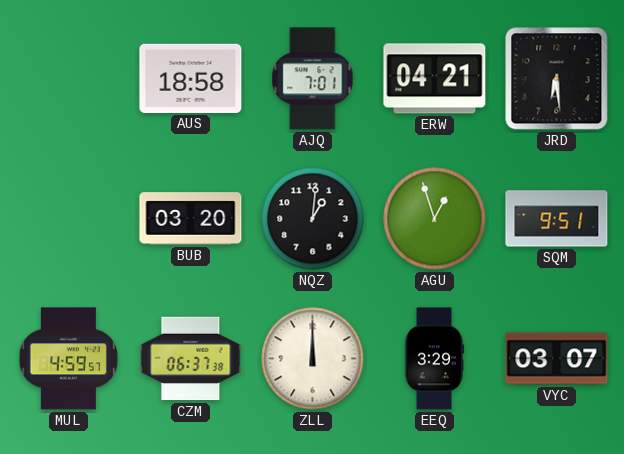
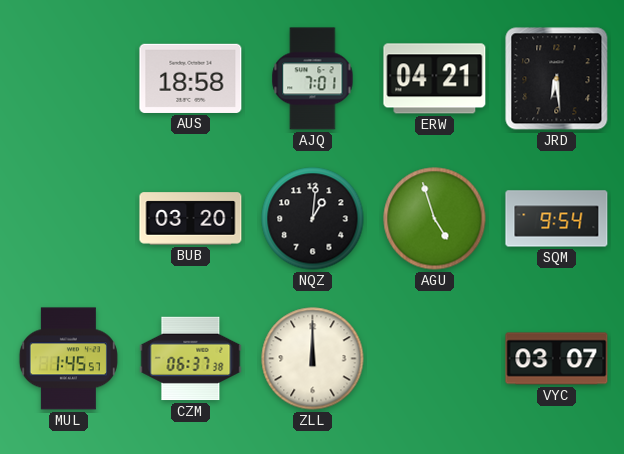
AGU: 12:57 -> 4:57
SQM: 9:51 -> 9:54
MUL: 4:59 -> 1:45
EEQ: 3:29 -> none
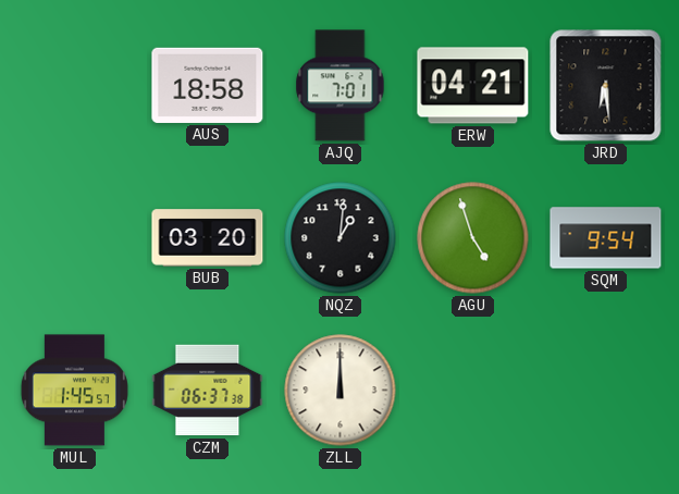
VYC: 03:07 -> none
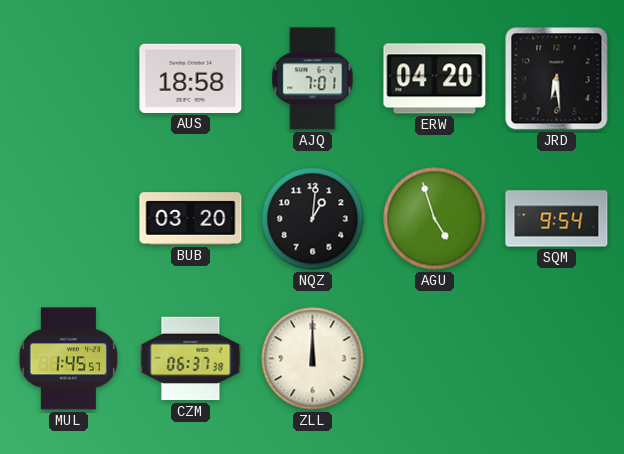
ERW: 04:21 -> 04:20
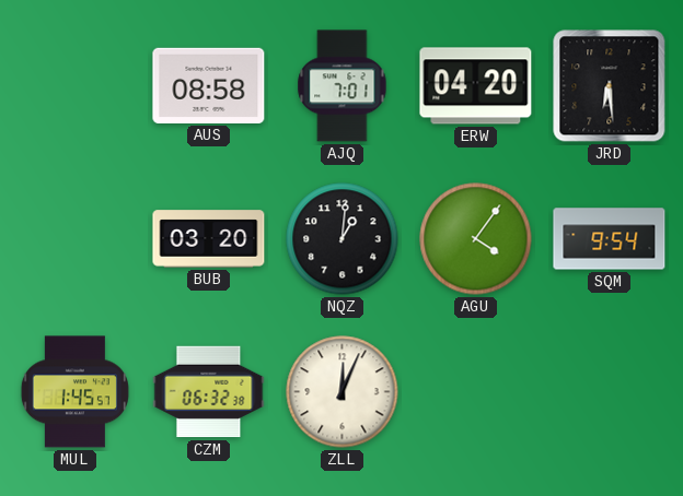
AUS: 18:58 -> 08:58
AGU: 4:57 -> 4:06
CZM: 06:37 -> 06:32
ZLL: 12:00 -> 12:04
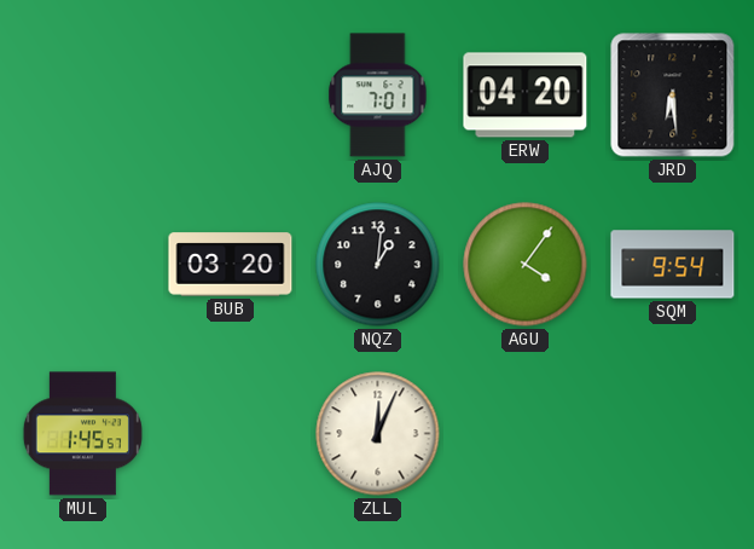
AUS: 08:58 -> none
CZM: 06:32 -> none
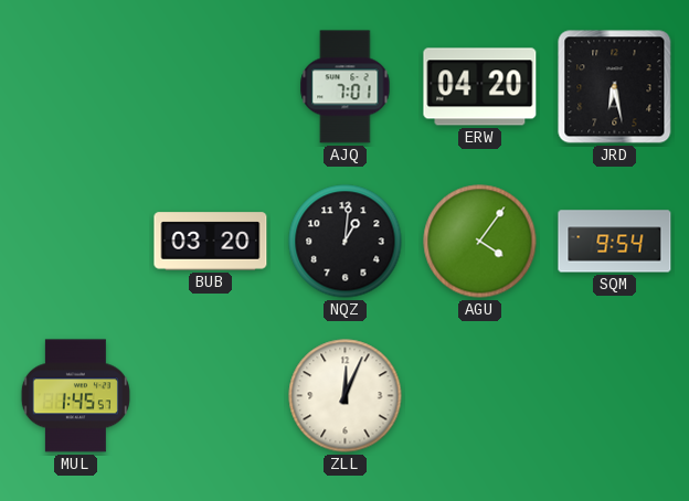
JRD: 6:29 -> 6:28
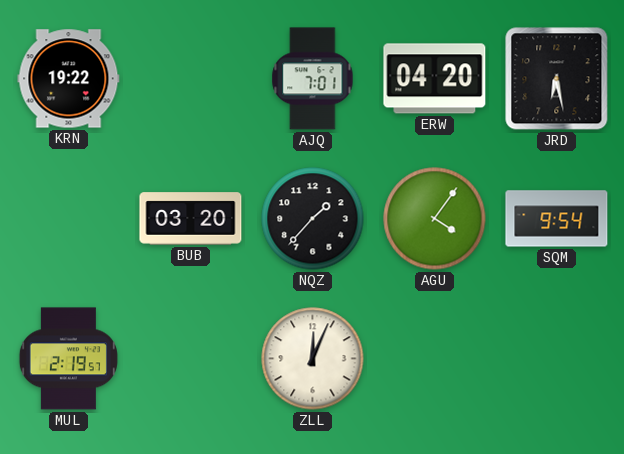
KRN: none -> 19:22
NQZ: 1:01 -> 1:37
MUL: 1:45 -> 2:19
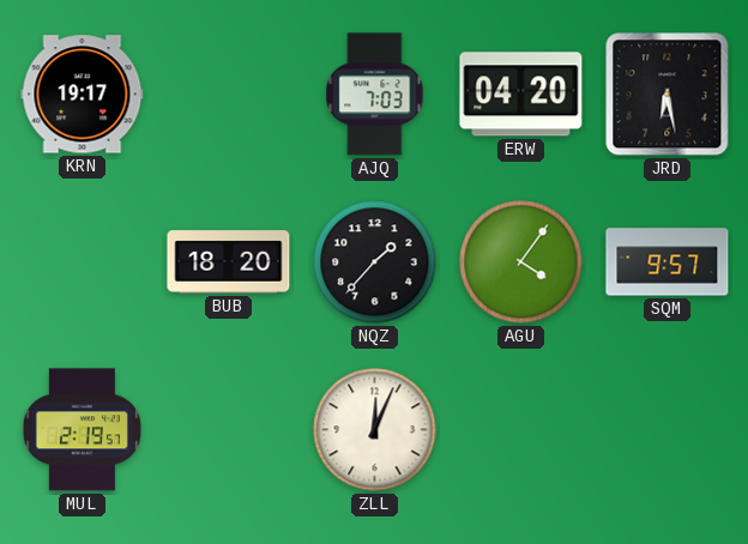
KRN: 19:22 -> 19:17
AJQ: 7:01 -> 7:03
BUB: 03:20 -> 18:20
SQM: 9:54 -> 9:57
